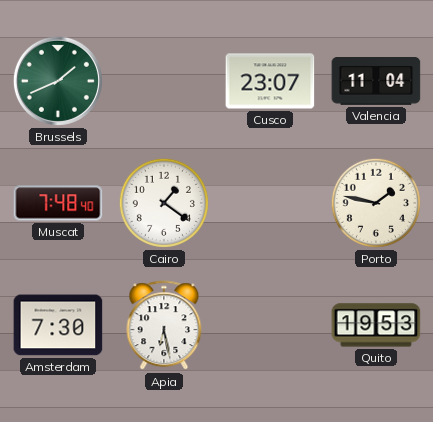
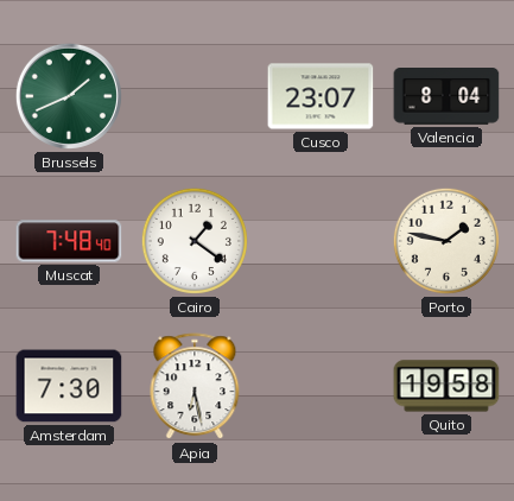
Valencia: 11:04 -> 8:04
Quito: 19:53 -> 19:58
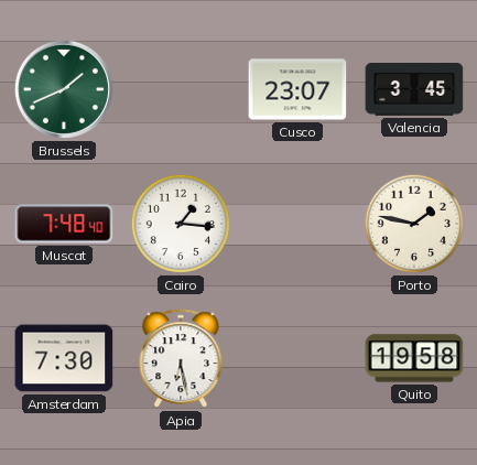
Valencia: 8:04 -> 3:45
Cairo: 1:21 -> 1:16
